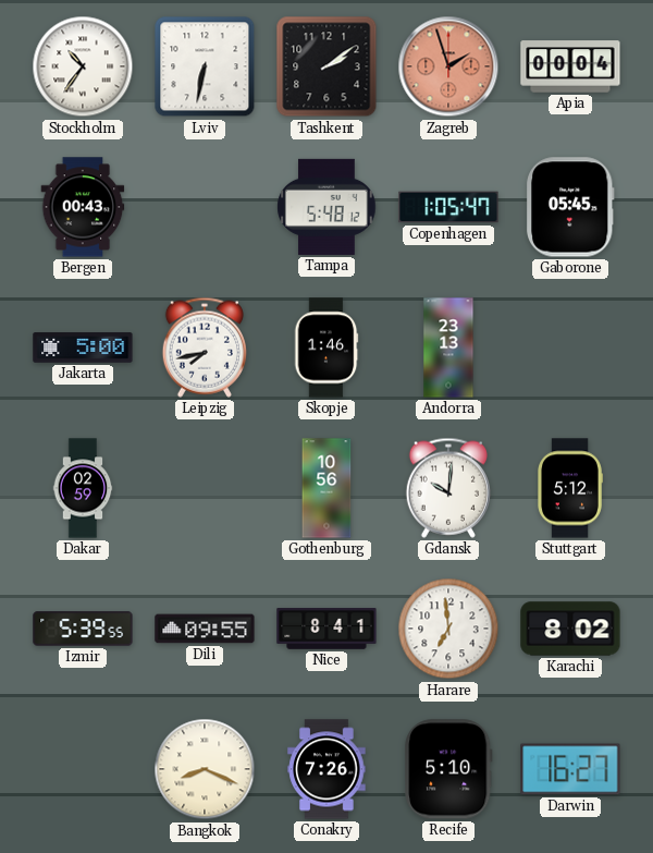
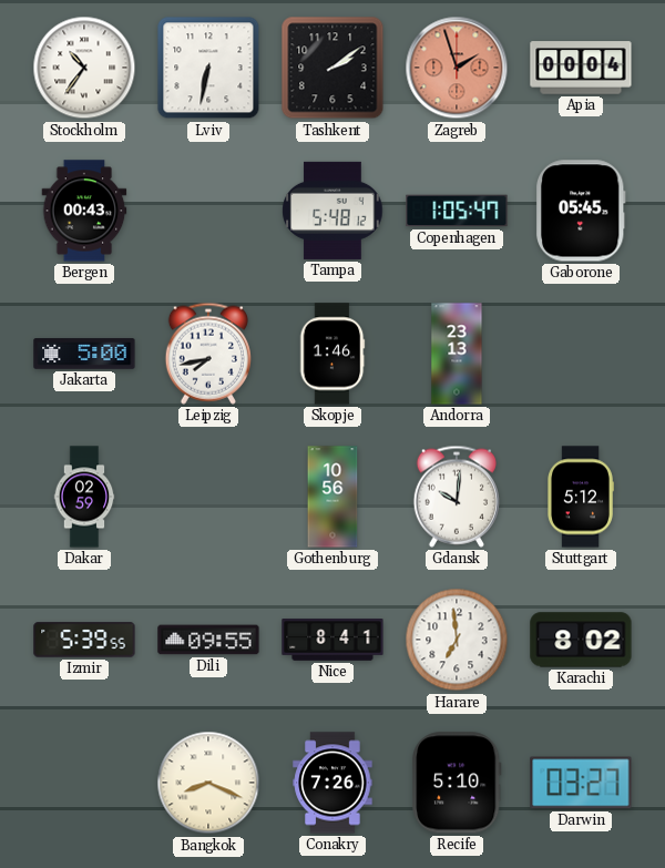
Darwin: 16:27 -> 03:27
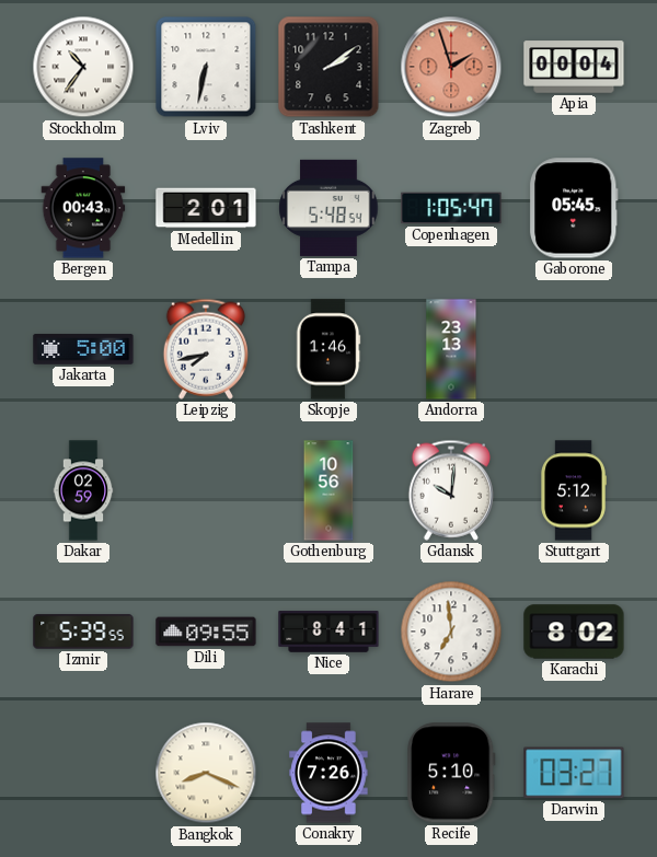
Medellin: none -> 2:01
Tampa: 5:48:12 -> 5:48:54
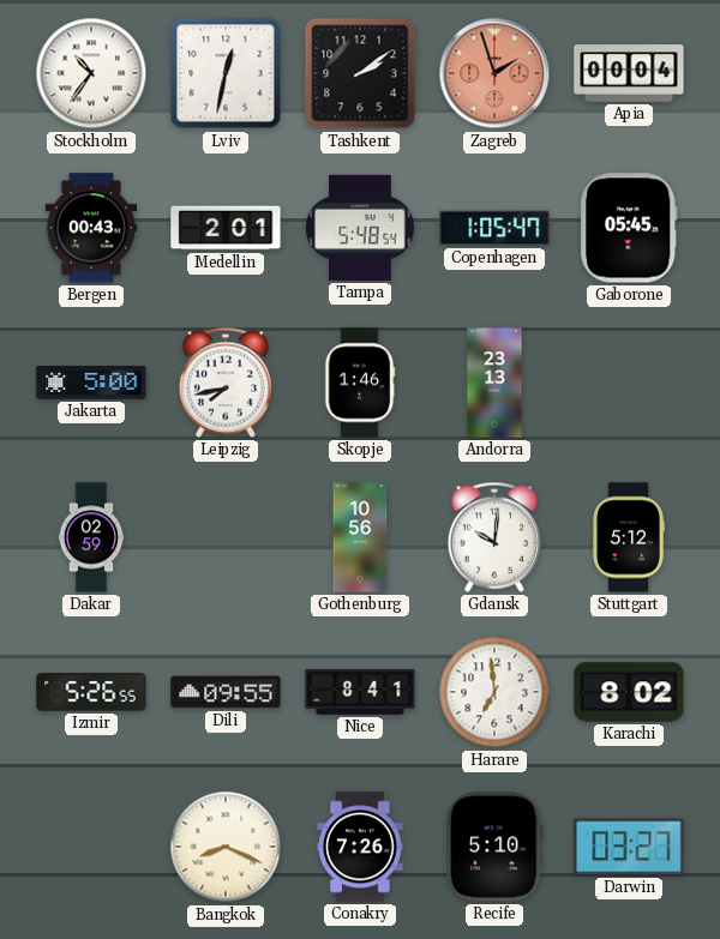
Lviv: 6:32 -> 12:32
Izmir: 5:39 -> 5:26
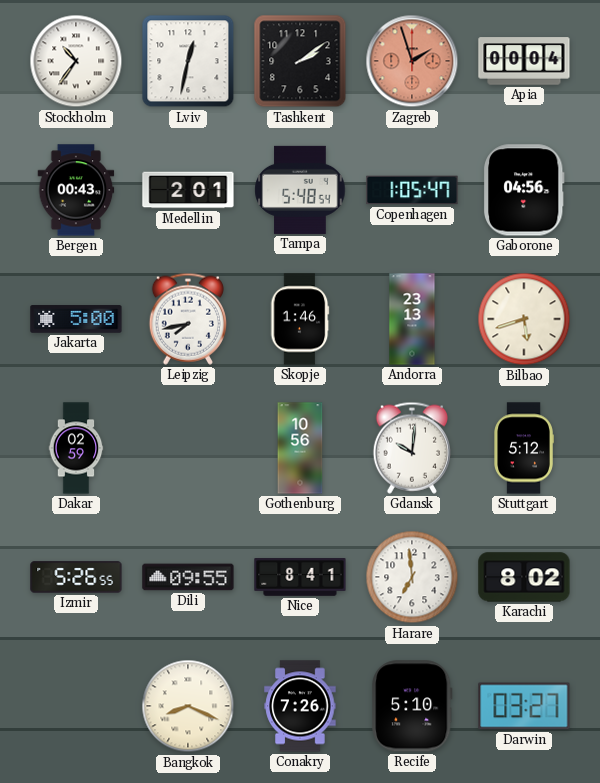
Gaborone: 05:45 -> 04:56
Bilbao: none -> 5:42
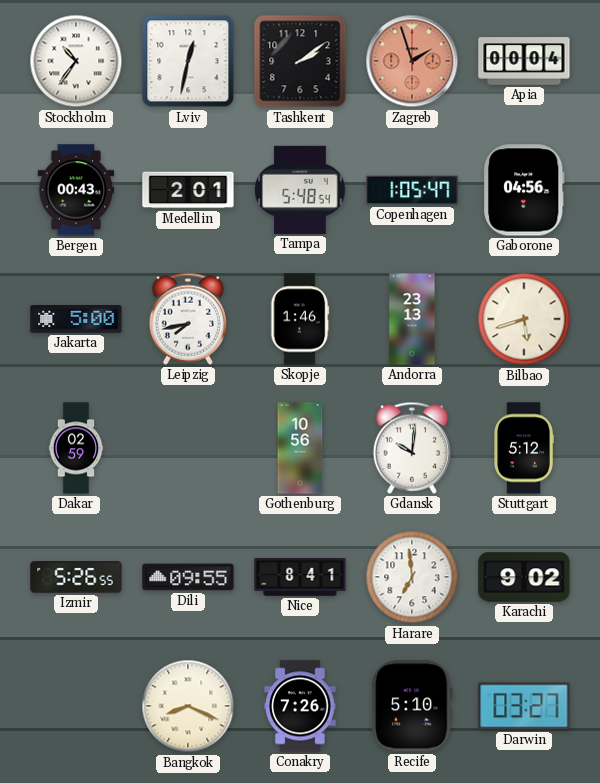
Karachi: 8:02 -> 9:02
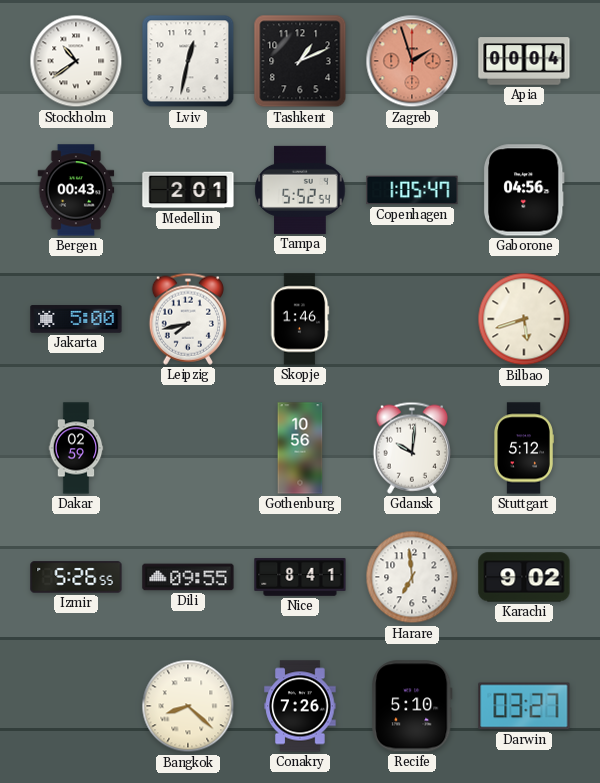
Stockholm: 10:36 -> 10:39
Tashkent: 2:09 -> 1:11
Tampa: 5:48 -> 5:52
Andorra: 23:13 -> none
Bangkok: 8:19 -> 8:22
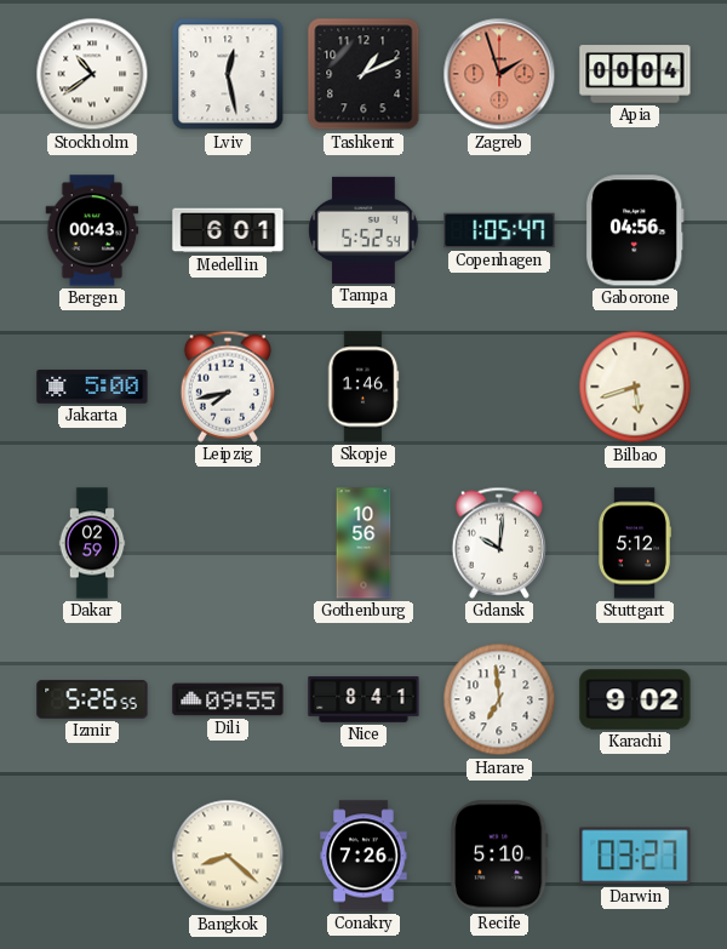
Lviv: 12:32 -> 12:28
Medellin: 2:01 -> 6:01
